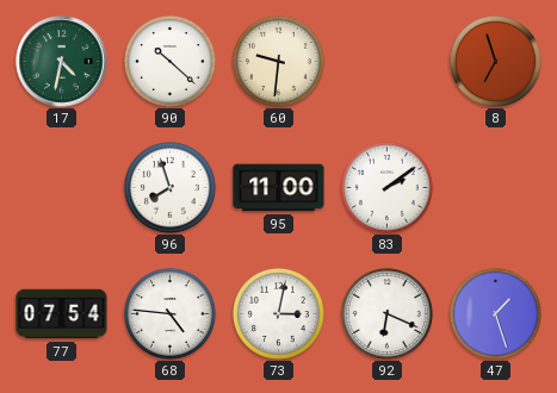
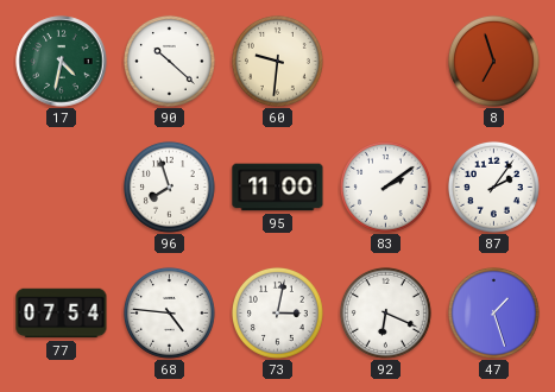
87: none -> 2:06
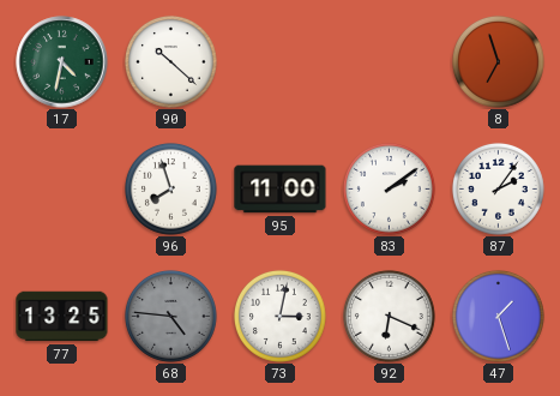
60: 9:31 -> none
77: 07:54 -> 13:25
68 dial: white -> grey
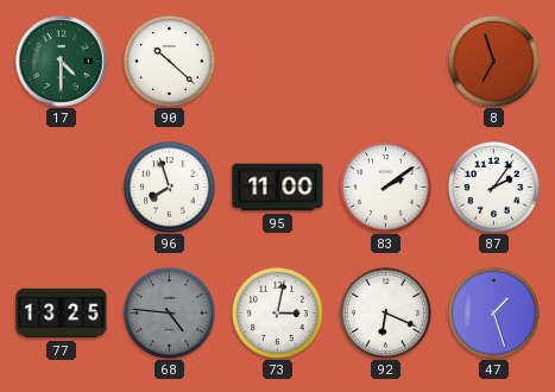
17: 4:32 -> 4:30
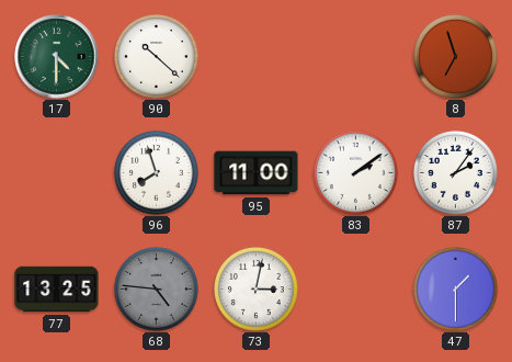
92: 6:19 -> none
47: 1:27 -> 1:30
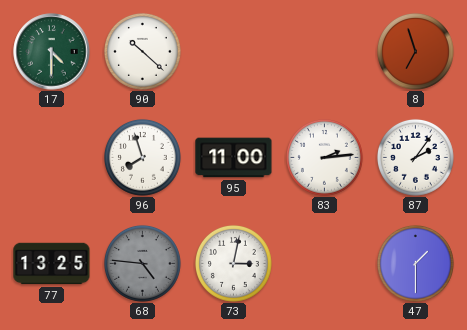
83: 2:09 -> 2:14
